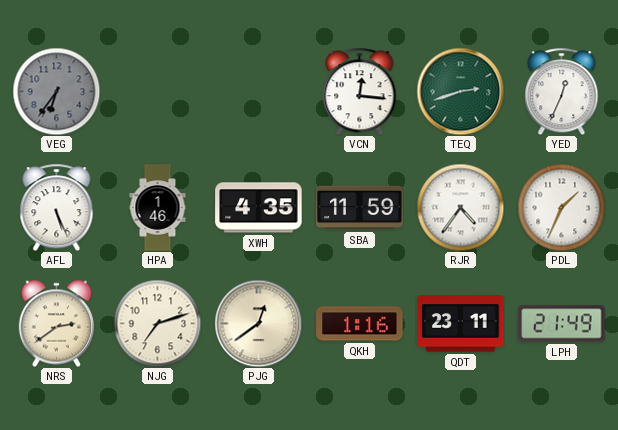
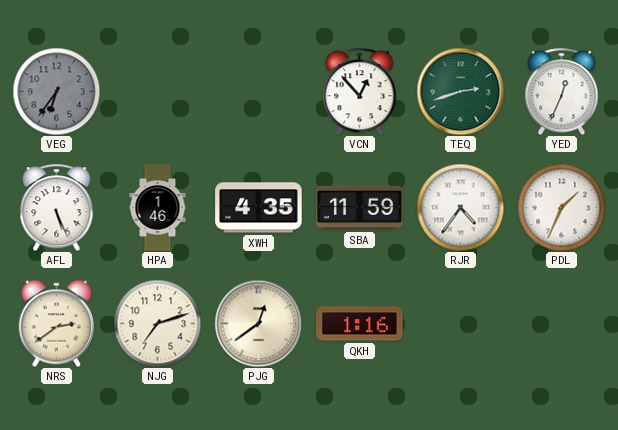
VCN: 12:16 -> 12:53
QDT: 23:11 -> none
LPH: 21:49 -> none
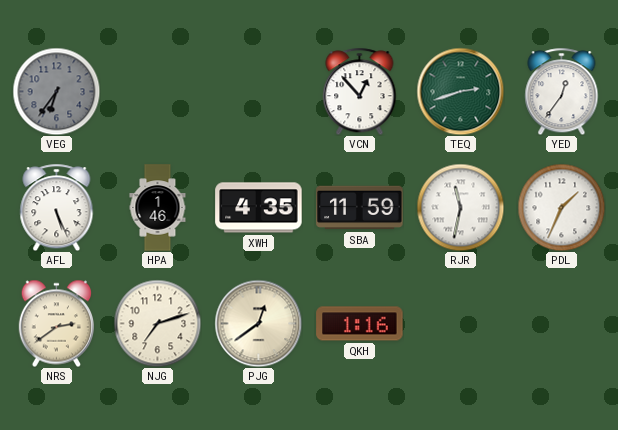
YED: 12:34 -> 12:36
RJR: 4:36 -> 11:32
